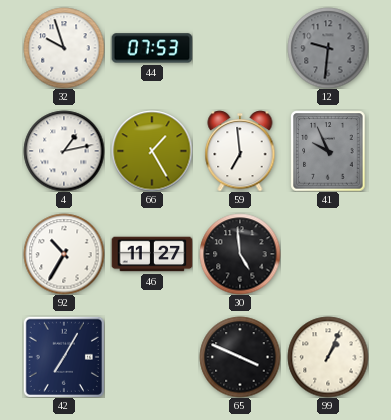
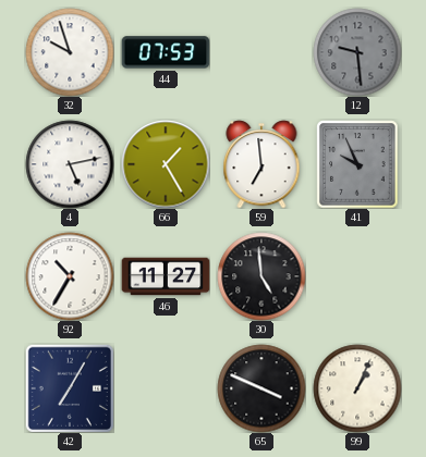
12: 9:31 -> 9:29
4: 1:13 -> 5:13
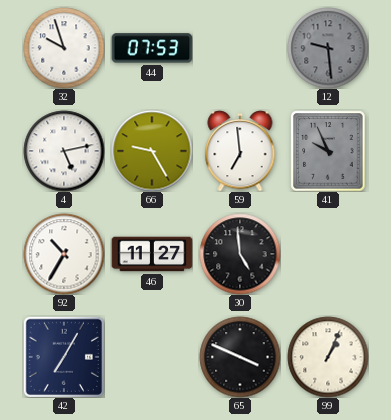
66: 1:25 -> 9:25
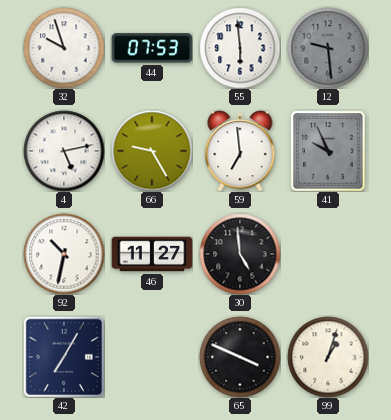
55: none -> 5:59
92: 10:35 -> 10:32
99: 1:04 -> 1:03
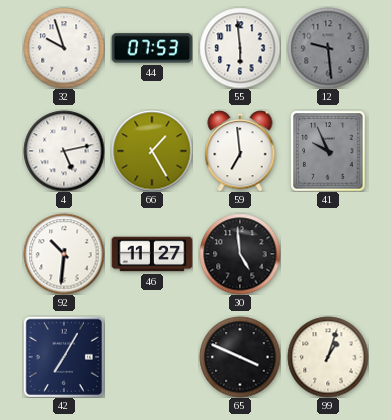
66: 9:25 -> 1:25
92: 10:32 -> 10:31
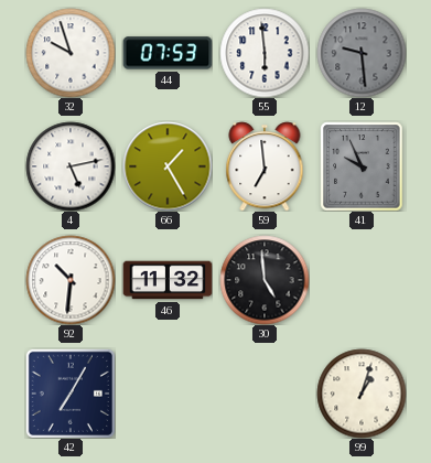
46: 11:27 -> 11:32
65: 3:49 -> none
